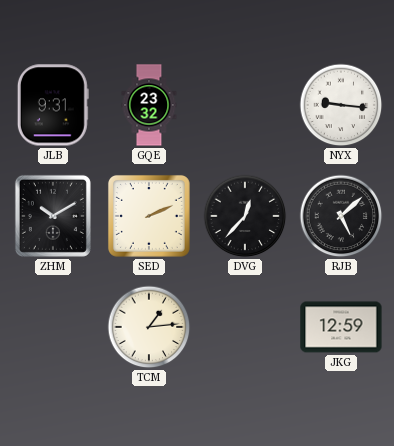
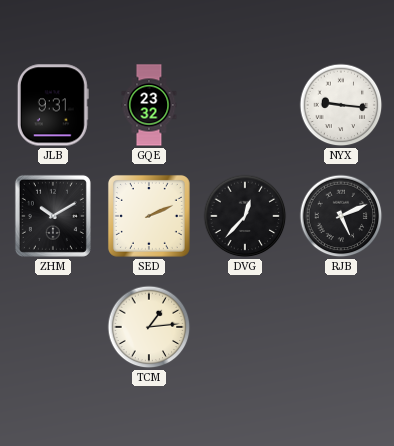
RJB: 5:08 -> 5:11
JKG: 12:59 -> none
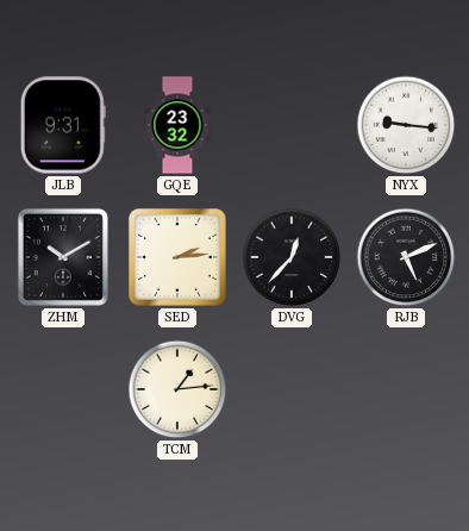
SED: 2:11 -> 2:14
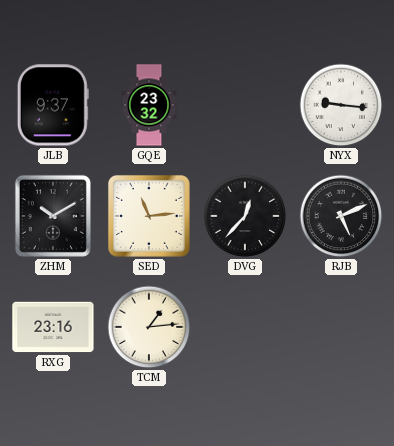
JLB: 9:31 -> 9:37
SED: 2:14 -> 11:14
RXG: none -> 23:16
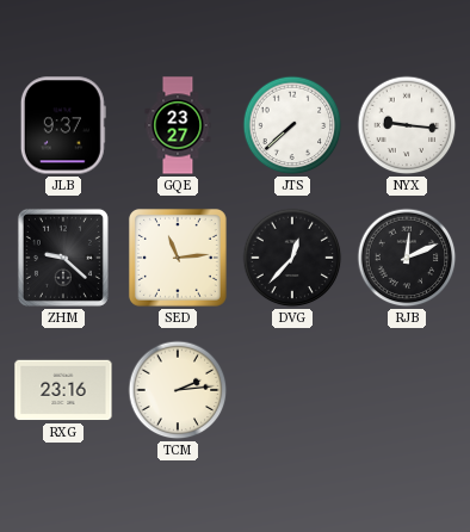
GQE: 23:32 -> 23:27
JTS: none -> 7:38
ZHM: 10:10 -> 9:22
RJB: 5:11 -> 12:11
TCM: 1:14 -> 2:14
